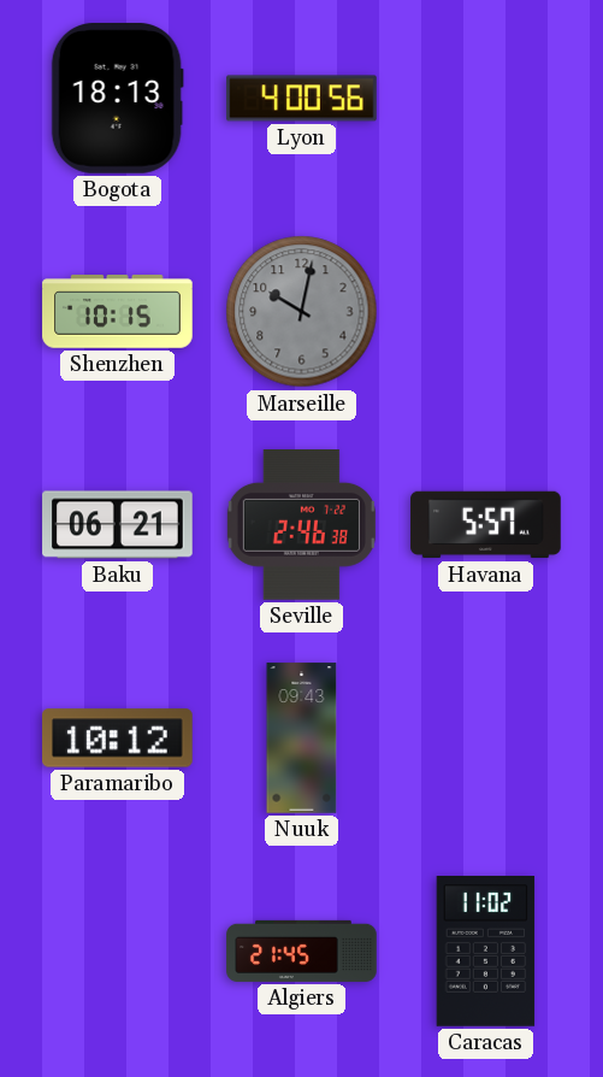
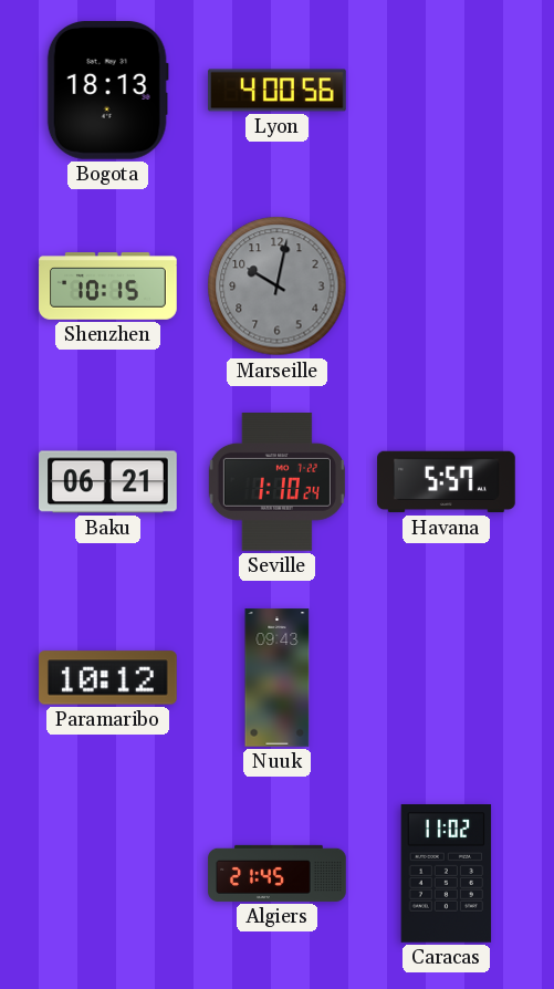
Seville: 2:46 -> 1:10
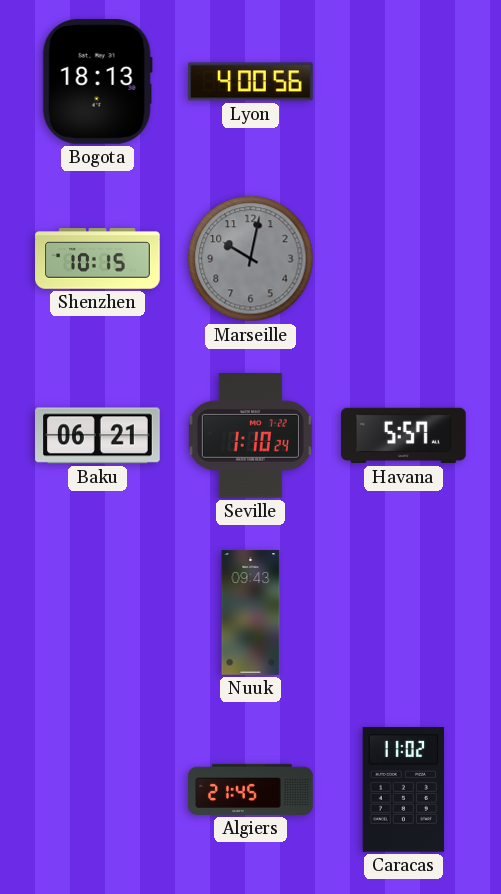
Paramaribo: 10:12 -> none
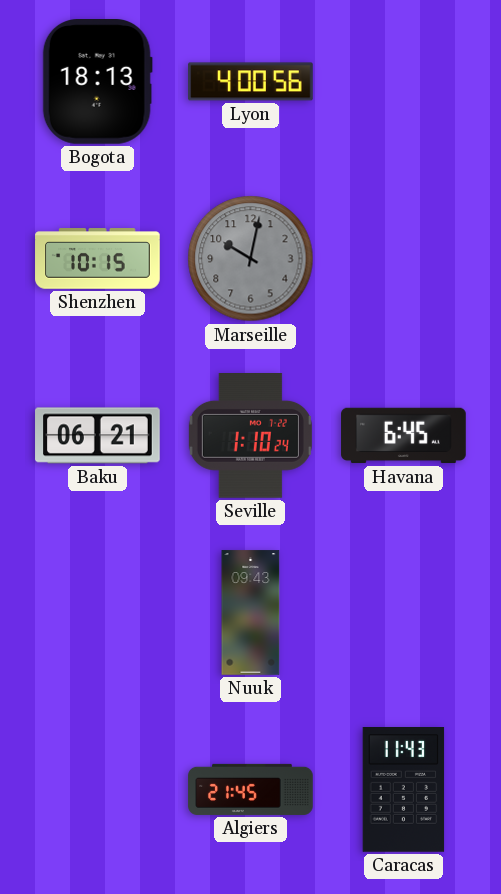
Havana: 5:57 -> 6:45
Caracas: 11:02 -> 11:43
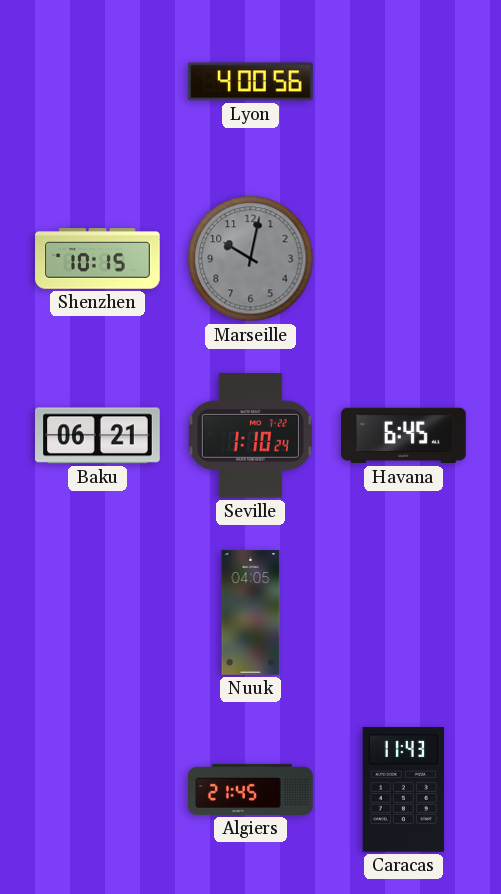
Bogota: 18:13 -> none
Nuuk: 09:43 -> 04:05
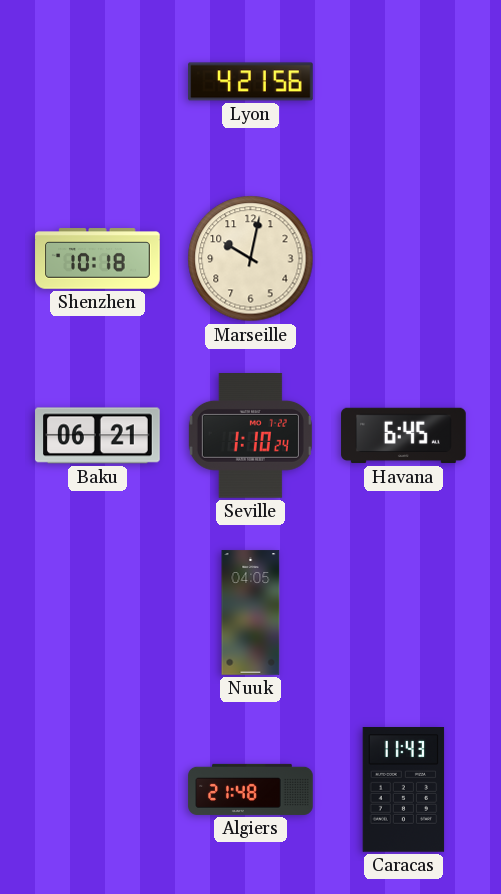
Lyon: 4:00 -> 4:21
Shenzhen: 10:15 -> 10:18
Marseille dial: grey -> cream
Algiers: 21:45 -> 21:48
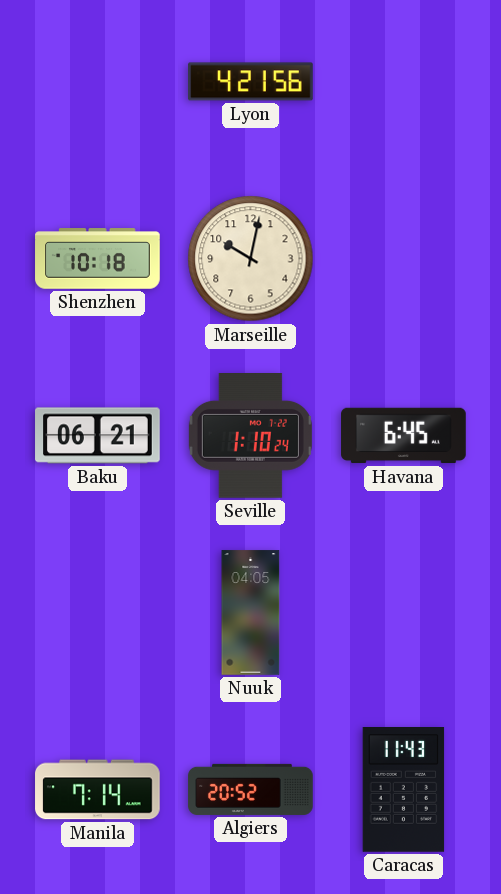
Manila: none -> 7:14
Algiers: 21:48 -> 20:52
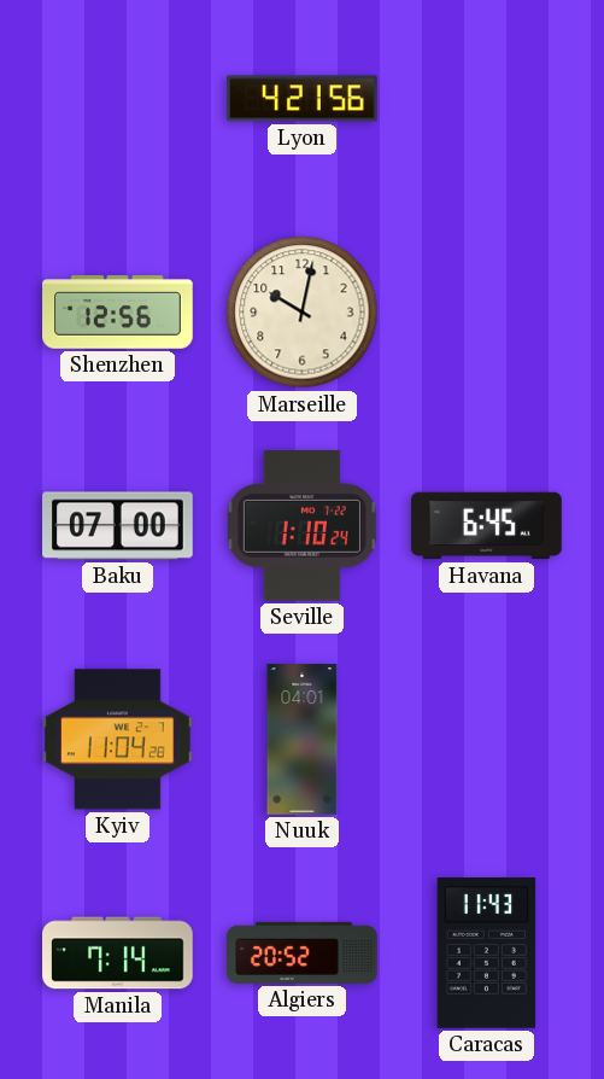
Shenzhen: 10:18 -> 12:56
Baku: 06:21 -> 07:00
Kyiv: none -> 11:04
Nuuk: 04:05 -> 04:01
